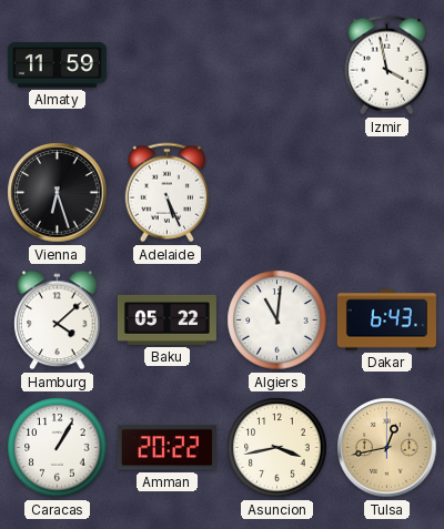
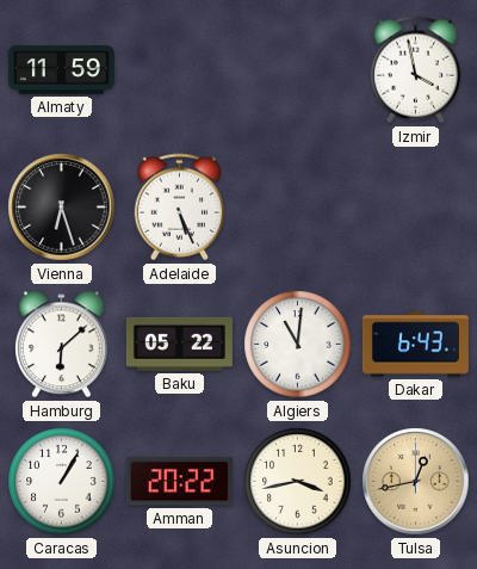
Hamburg: 4:08 -> 6:08
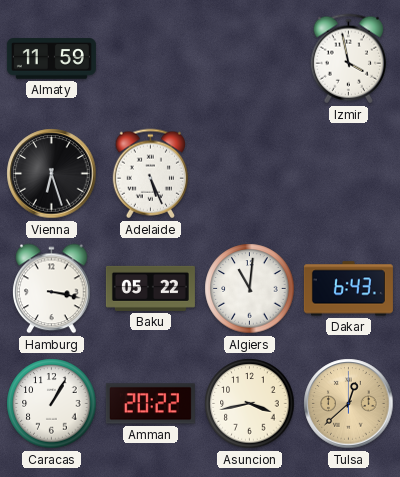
Hamburg: 6:08 -> 3:17
Tulsa: 12:43 -> 12:38
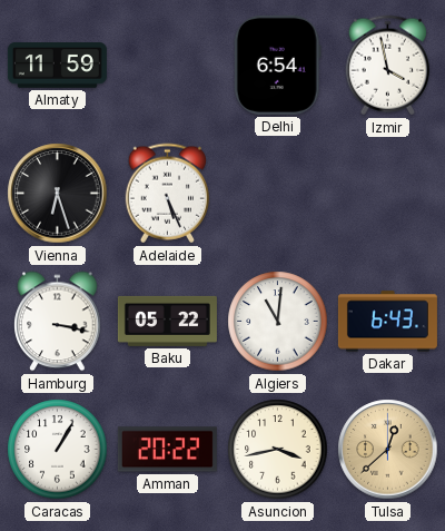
Delhi: none -> 6:54
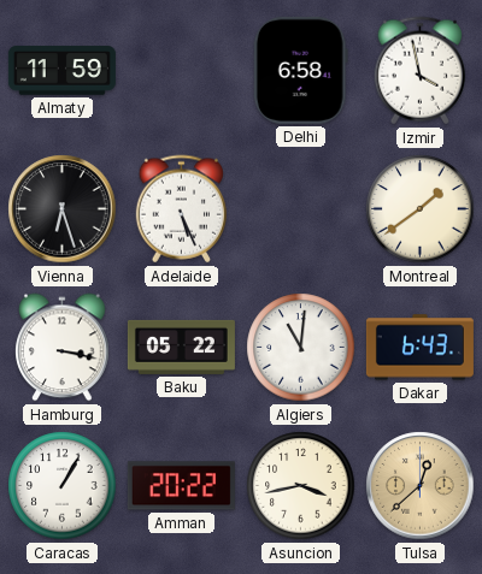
Delhi: 6:54 -> 6:58
Montreal: none -> 1:39
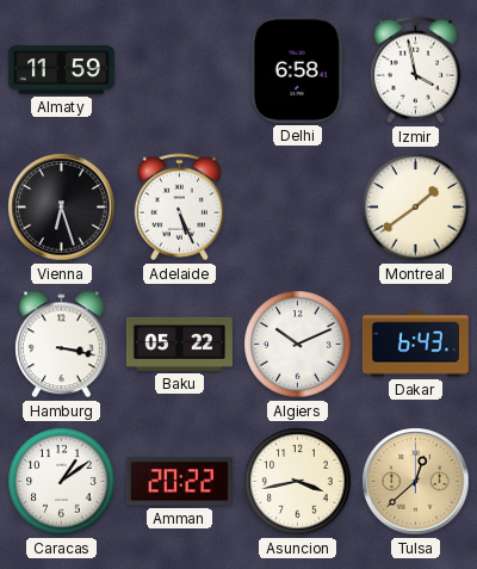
Algiers: 11:01 -> 10:11
Caracas: 1:05 -> 1:09
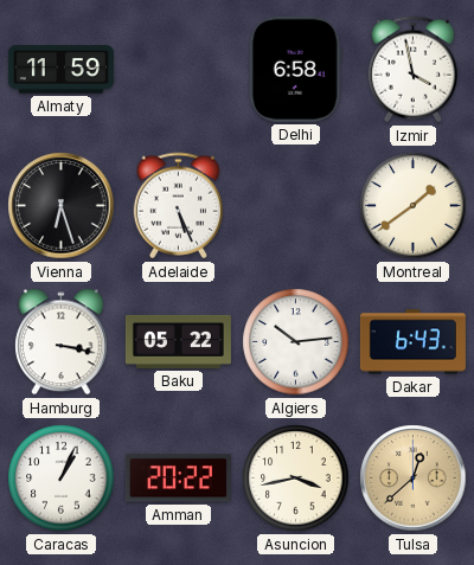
Algiers: 10:11 -> 10:14
Caracas: 1:09 -> 1:04
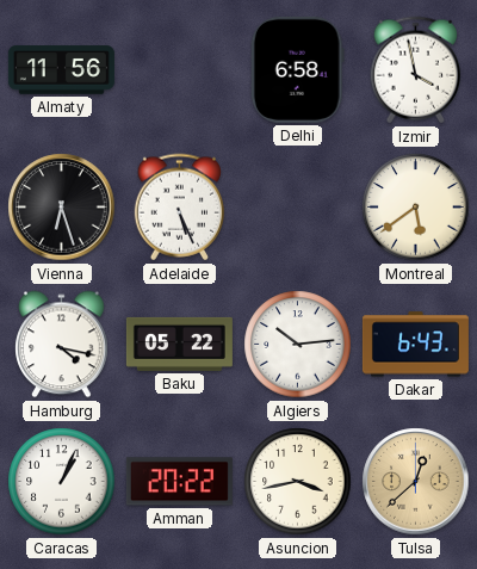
Almaty: 11:59 -> 11:56
Montreal: 1:39 -> 5:39
Hamburg: 3:17 -> 4:17
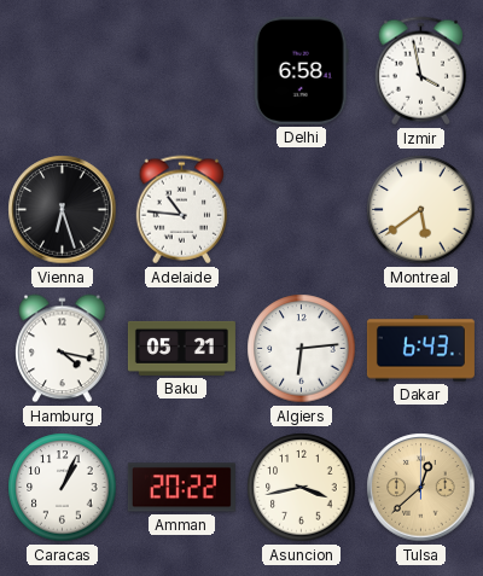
Almaty: 11:56 -> none
Adelaide: 5:26 -> 10:46
Baku: 05:22 -> 05:21
Algiers: 10:14 -> 6:14
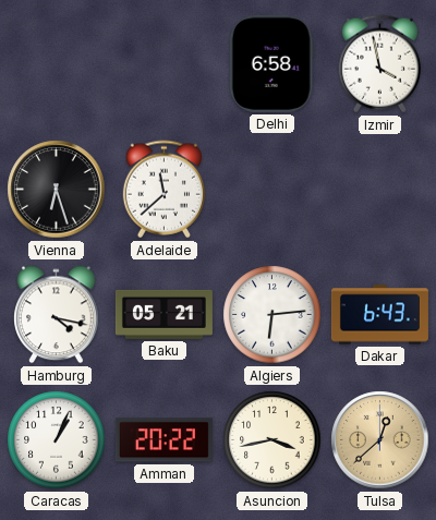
Adelaide: 10:46 -> 11:38
Montreal: 5:39 -> none
